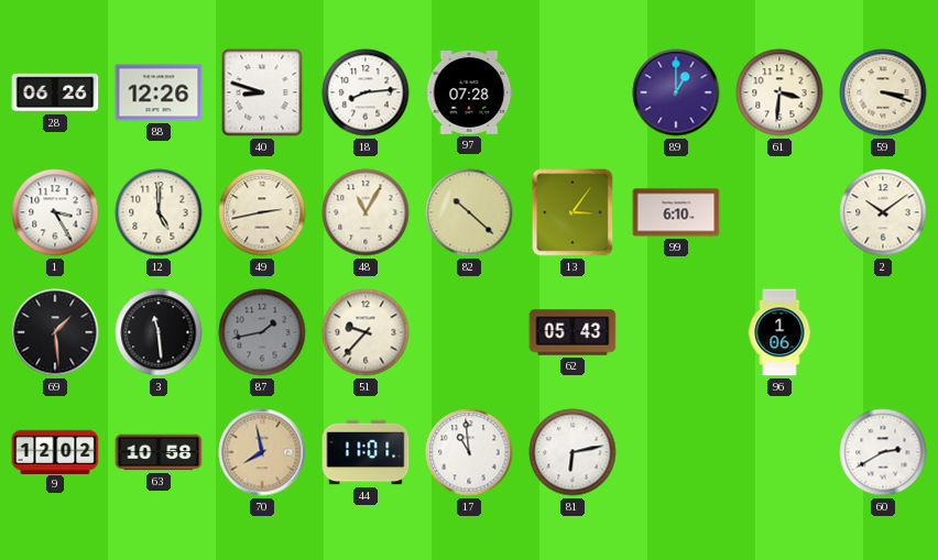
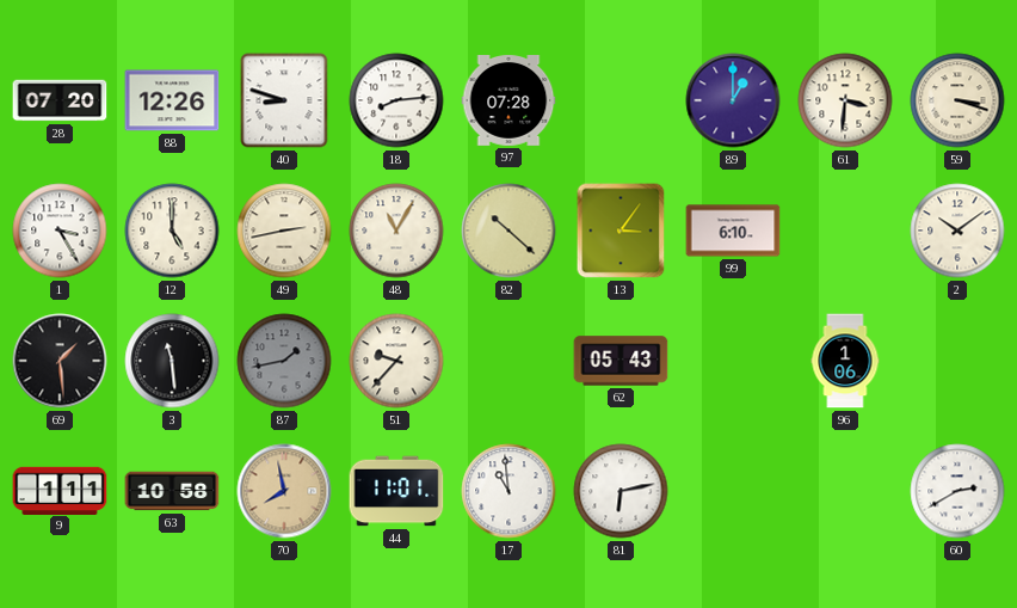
28: 06:26 -> 07:20
9: 12:02 -> 1:11
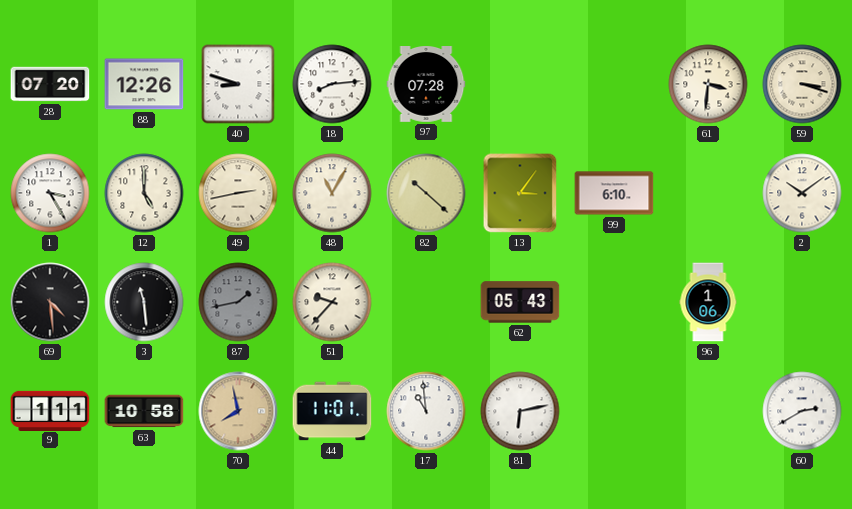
89: 1:00 -> none
69: 1:29 -> 4:29
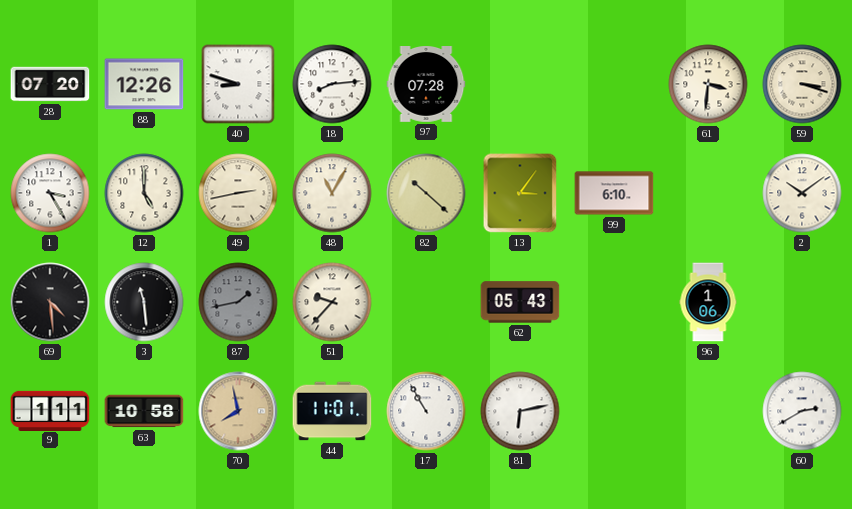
17: 10:59 -> 10:55
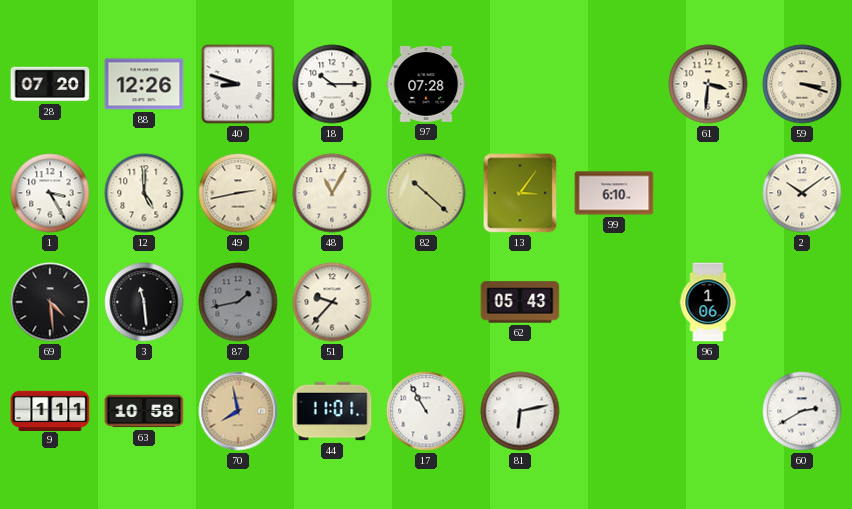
18: 8:14 -> 10:15
